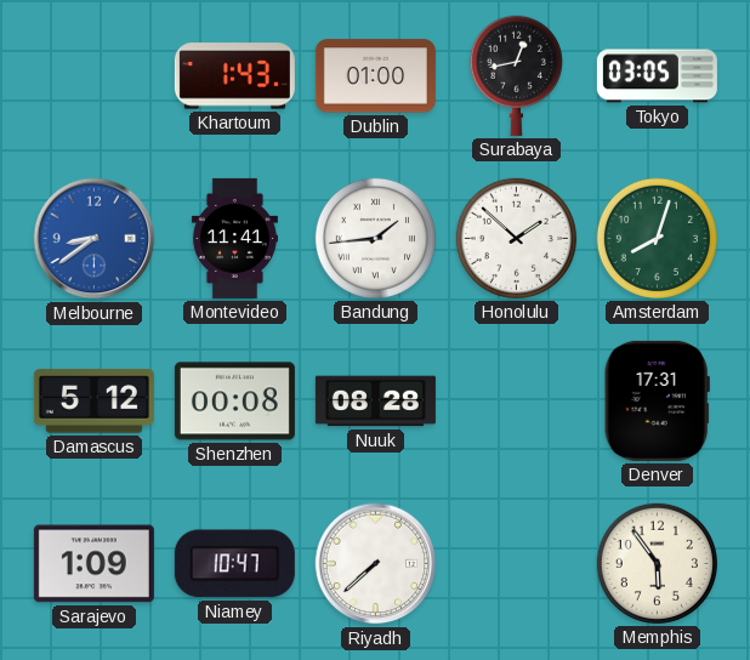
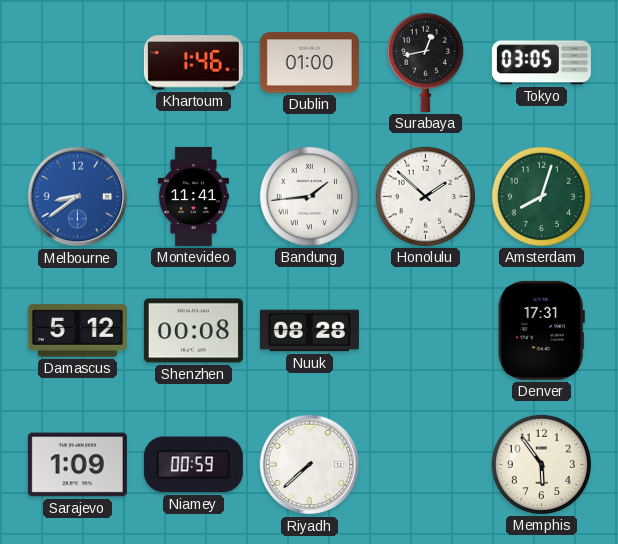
Khartoum: 1:43 -> 1:46
Niamey: 10:47 -> 00:59
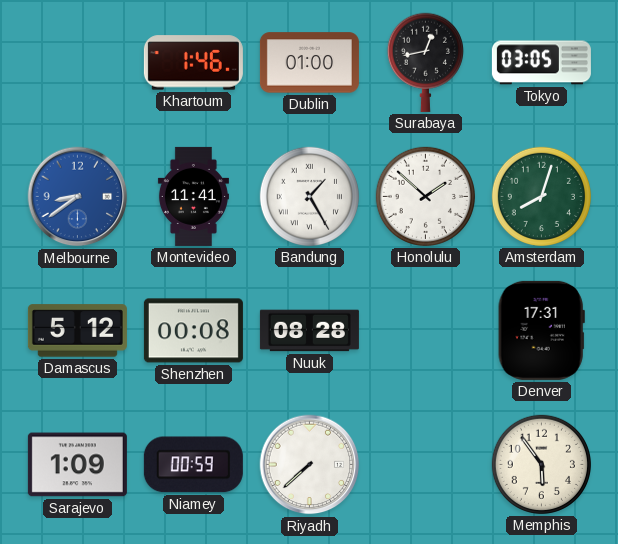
Bandung: 1:44 -> 1:25
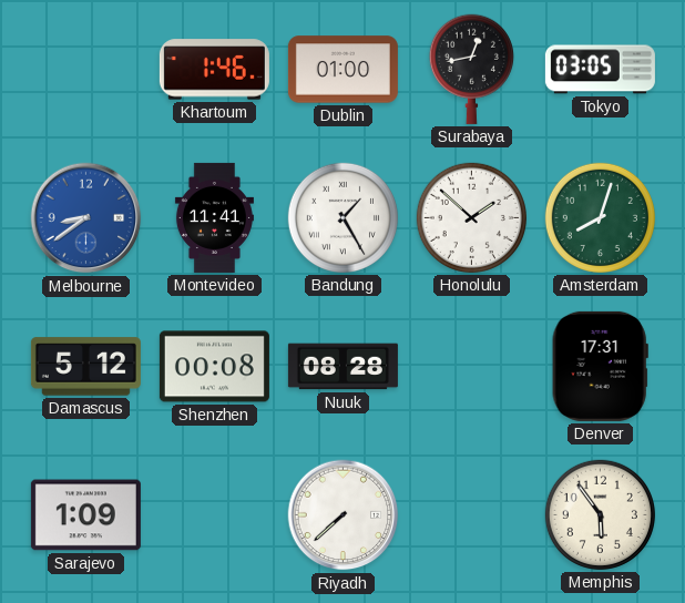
Niamey: 00:59 -> none
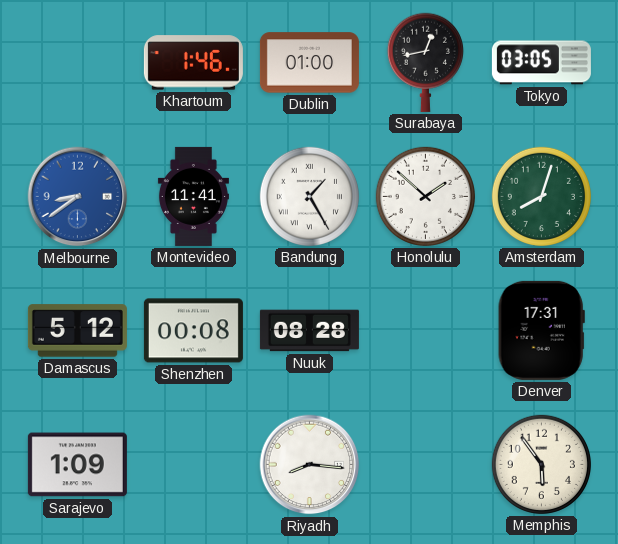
Riyadh: 7:38 -> 8:16
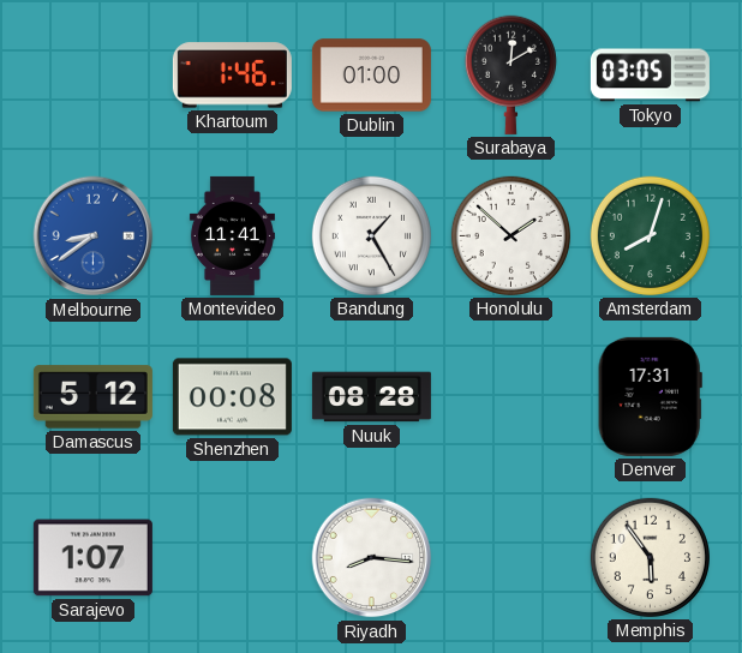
Surabaya: 12:43 -> 12:10
Sarajevo: 1:09 -> 1:07
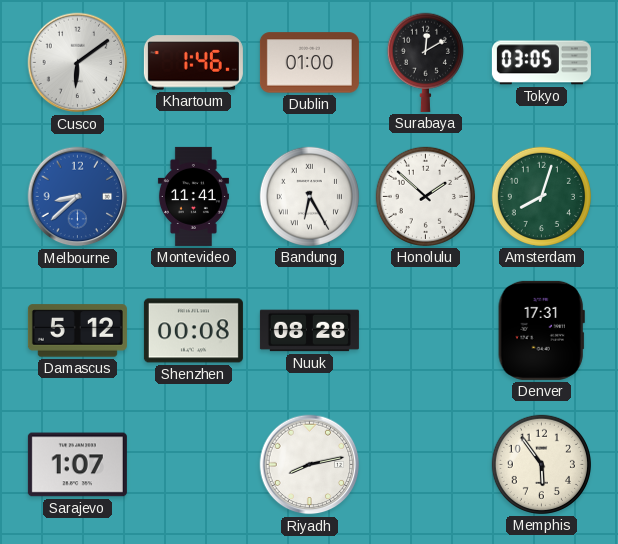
Cusco: none -> 6:09
Melbourne: 8:39 -> 8:38
Bandung: 1:25 -> 6:25
Riyadh: 8:16 -> 8:13
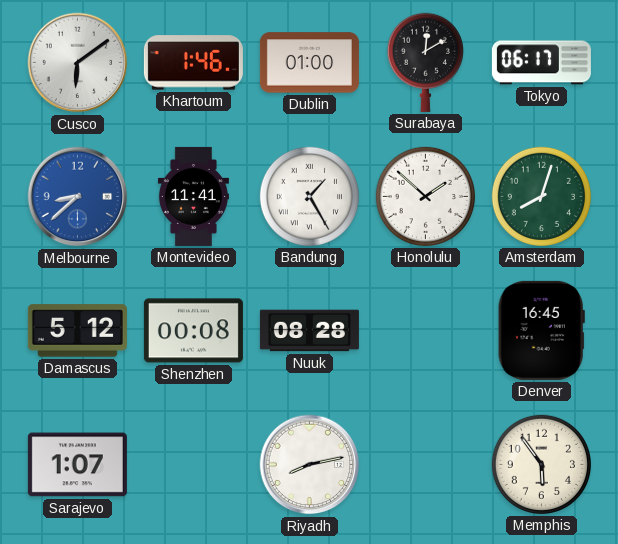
Tokyo: 03:05 -> 06:17
Bandung: 6:25 -> 1:25
Denver: 17:31 -> 16:45
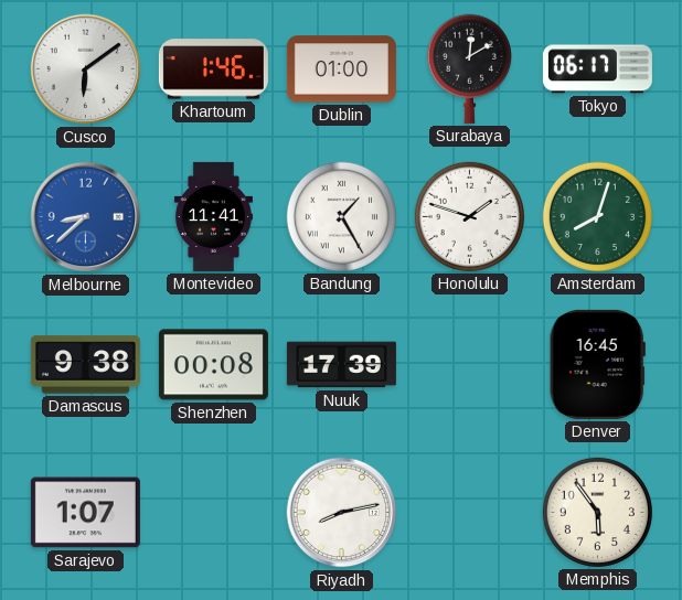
Honolulu: 1:52 -> 1:48
Damascus: 5:12 -> 9:38
Nuuk: 08:28 -> 17:39
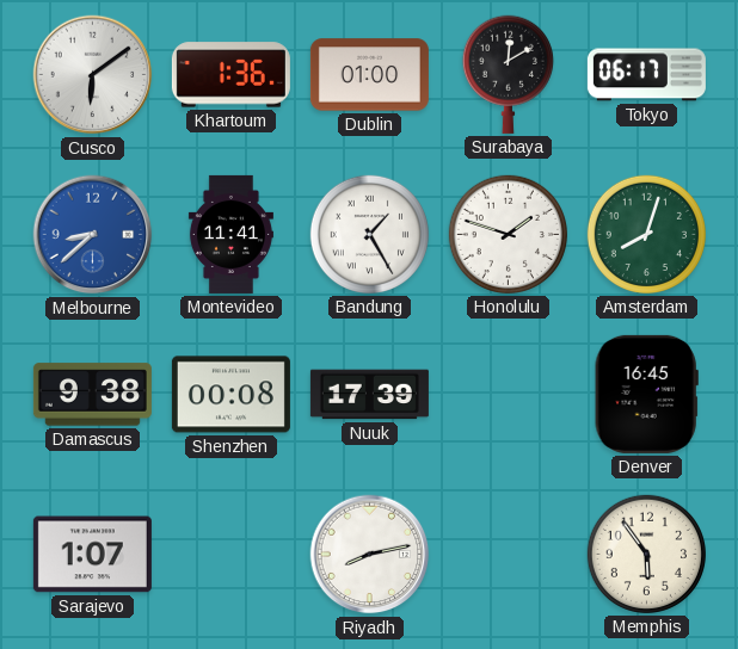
Khartoum: 1:46 -> 1:36
